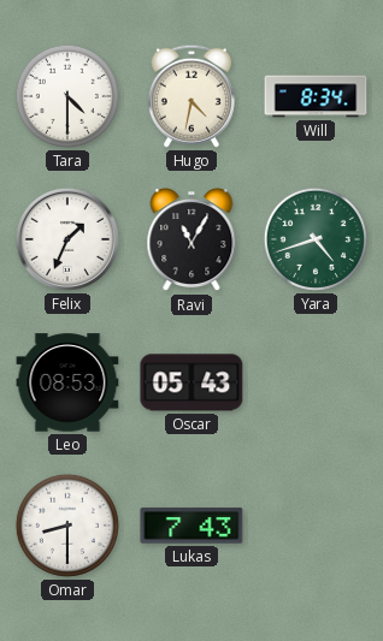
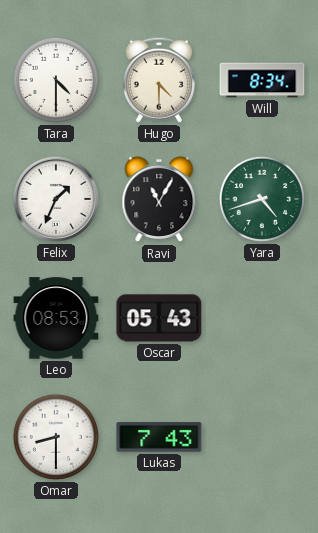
Hugo: 4:32 -> 4:30
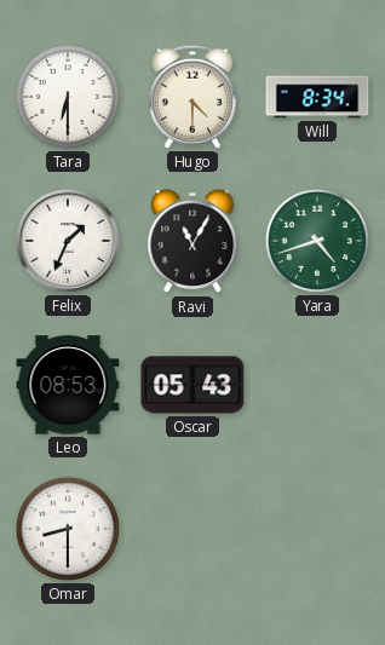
Tara: 4:30 -> 6:30
Lukas: 7:43 -> none
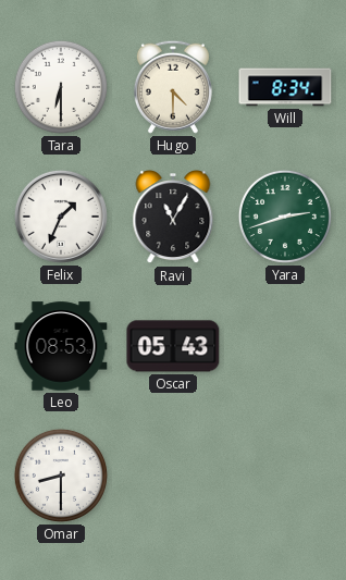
Yara: 4:42 -> 2:42
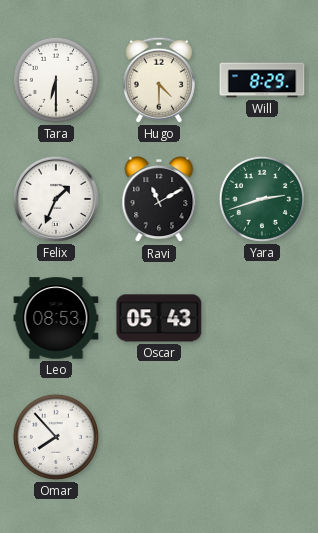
Will: 8:34 -> 8:29
Ravi: 11:05 -> 11:10
Omar: 8:30 -> 7:53
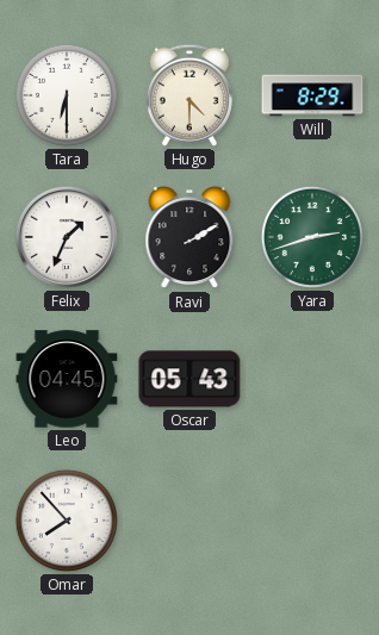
Ravi: 11:10 -> 2:10
Leo: 08:53 -> 04:45
